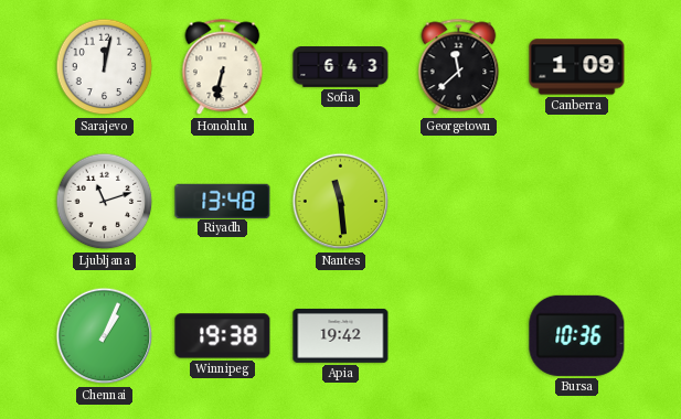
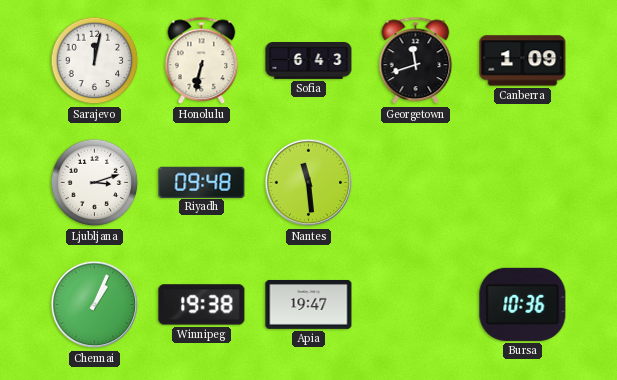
Georgetown: 11:38 -> 11:42
Ljubljana: 11:12 -> 3:12
Riyadh: 13:48 -> 09:48
Apia: 19:42 -> 19:47
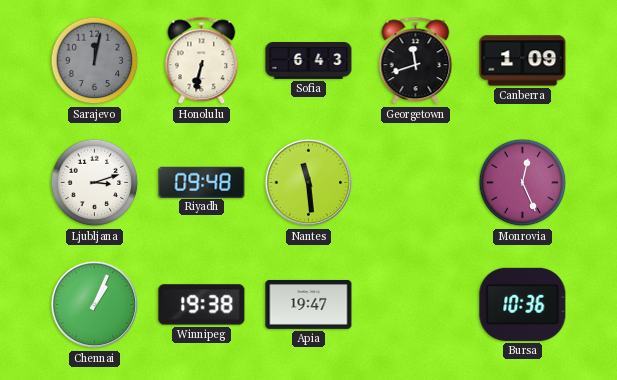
Sarajevo dial: white -> grey
Monrovia: none -> 12:26
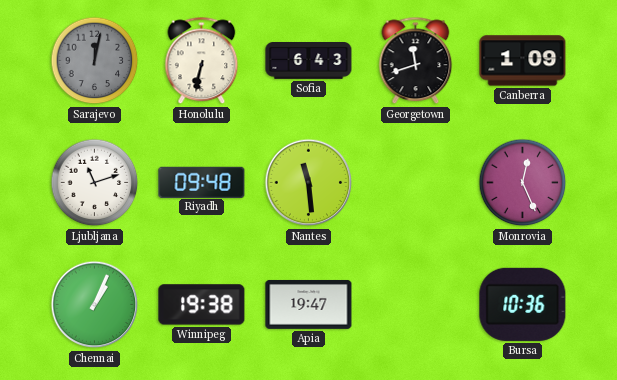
Ljubljana: 3:12 -> 11:12
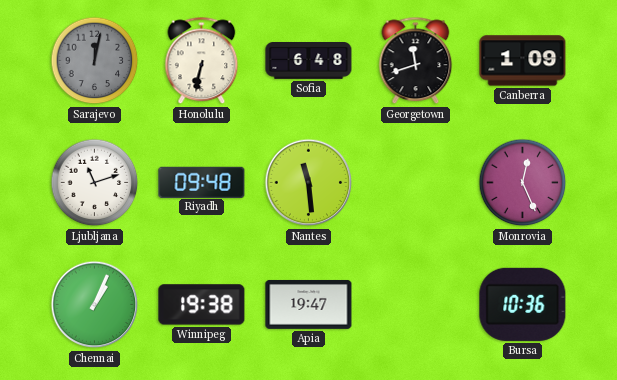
Sofia: 6:43 -> 6:48
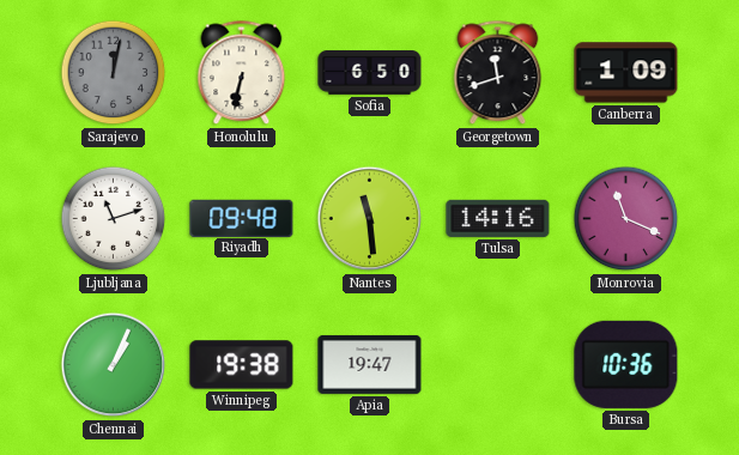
Sofia: 6:48 -> 6:50
Tulsa: none -> 14:16
Monrovia: 12:26 -> 11:19
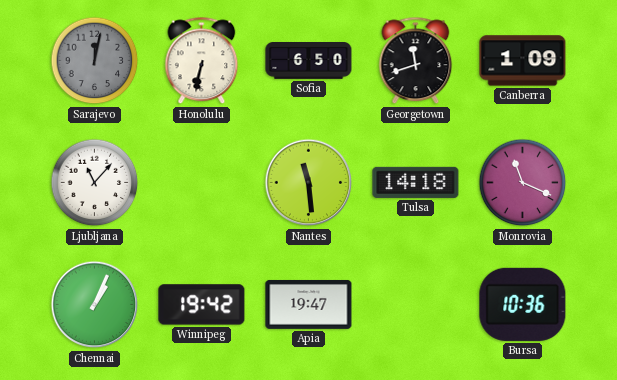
Ljubljana: 11:12 -> 11:07
Riyadh: 09:48 -> none
Tulsa: 14:16 -> 14:18
Winnipeg: 19:38 -> 19:42
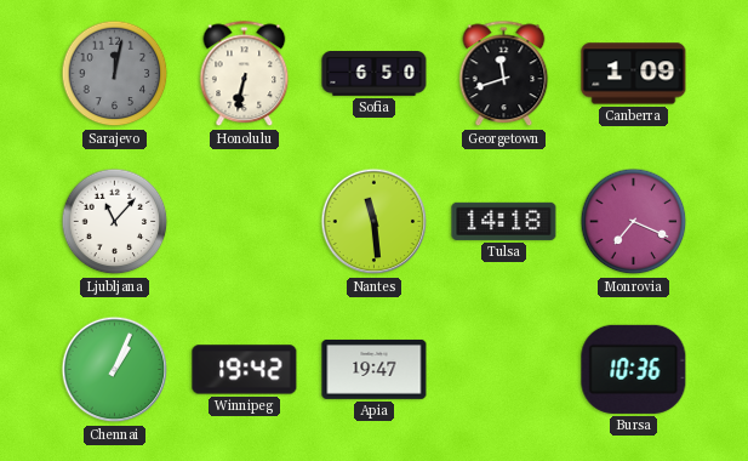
Monrovia: 11:19 -> 7:19
